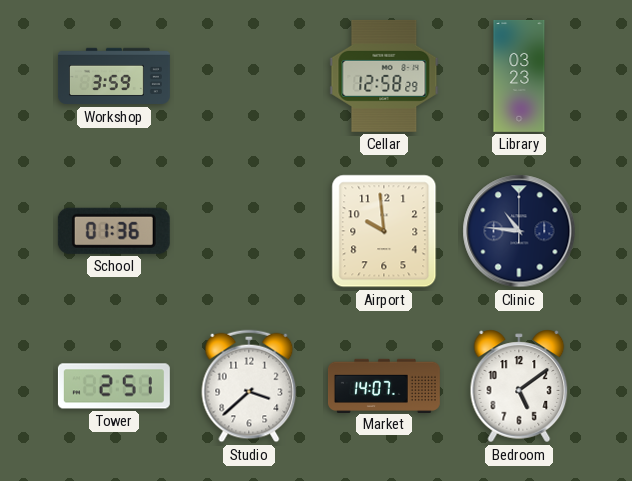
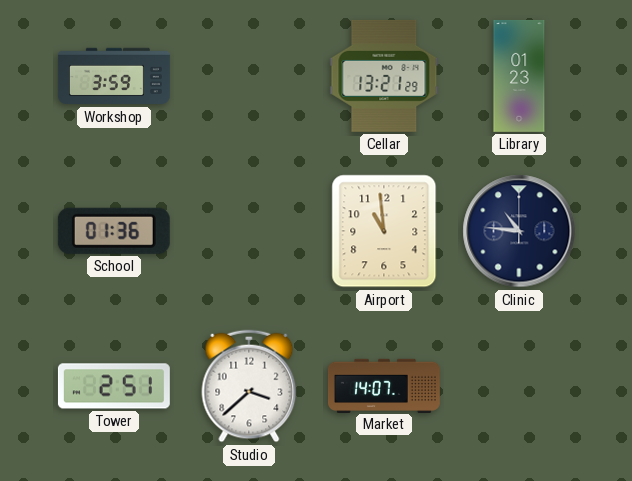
Cellar: 12:58 -> 13:21
Library: 03:23 -> 01:23
Airport: 9:59 -> 10:59
Bedroom: 5:09 -> none
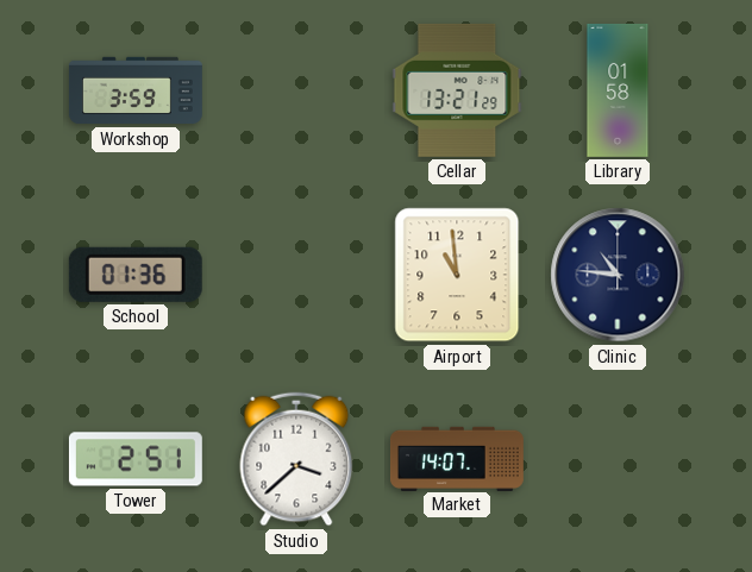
Library: 01:23 -> 01:58
